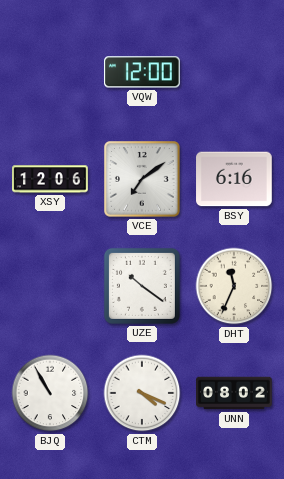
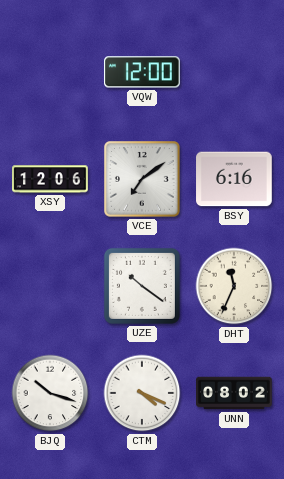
BJQ: 10:55 -> 10:18
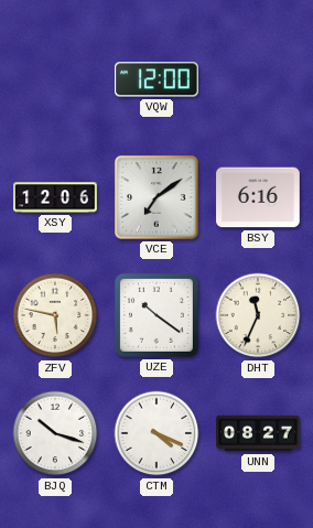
ZFV: none -> 5:47
UNN: 08:02 -> 08:27
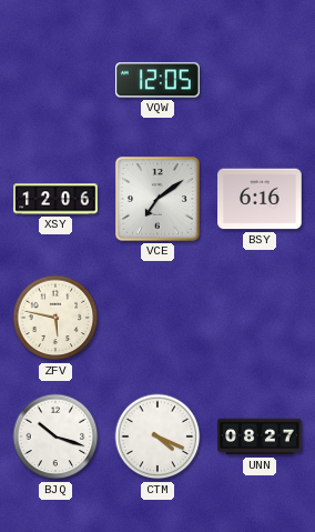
VQW: 12:00 -> 12:05
UZE: 10:21 -> none
DHT: 11:34 -> none
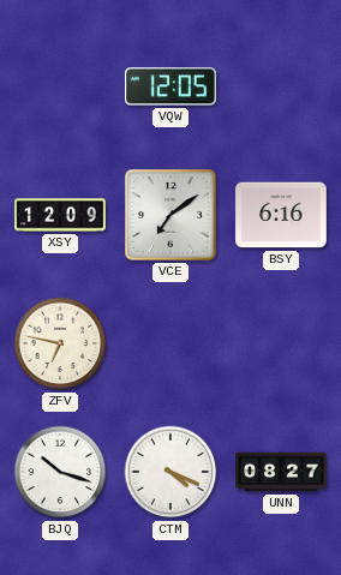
XSY: 12:06 -> 12:09
ZFV: 5:47 -> 6:47
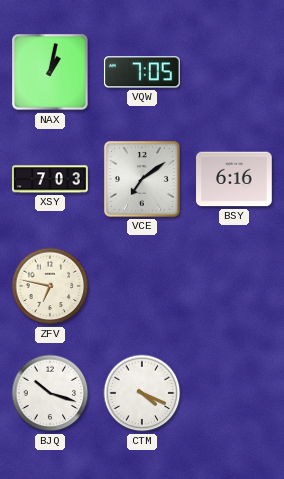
NAX: none -> 1:02
VQW: 12:05 -> 7:05
XSY: 12:09 -> 7:03
UNN: 08:27 -> none
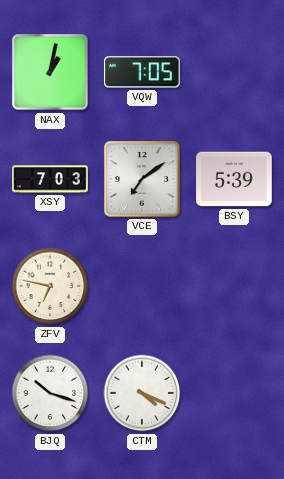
BSY: 6:16 -> 5:39
